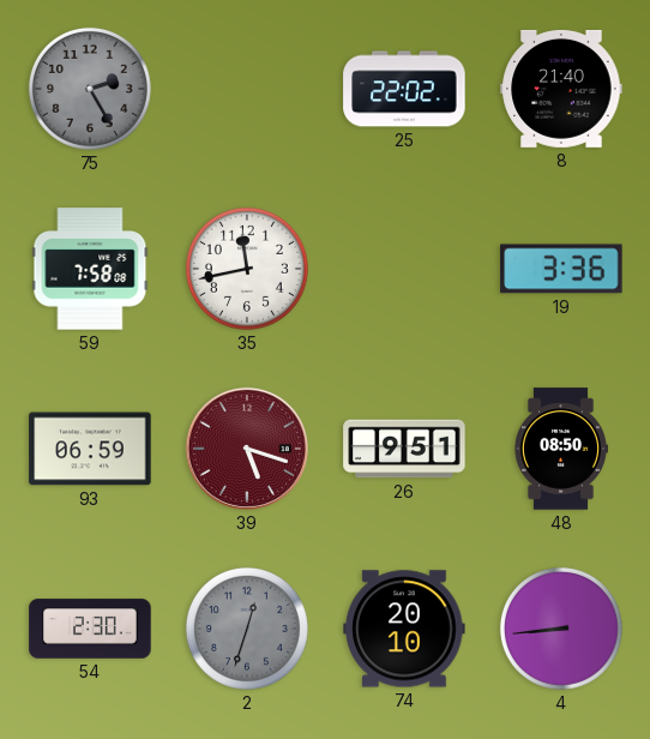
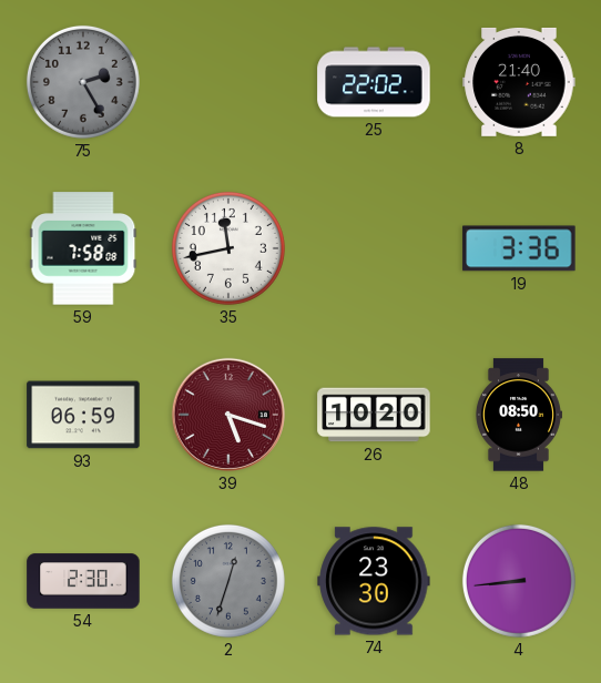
26: 9:51 -> 10:20
74: 20:10 -> 23:30
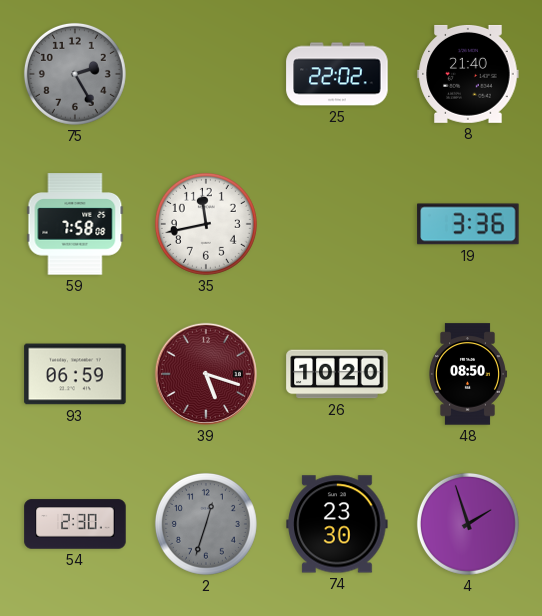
4: 8:44 -> 1:57
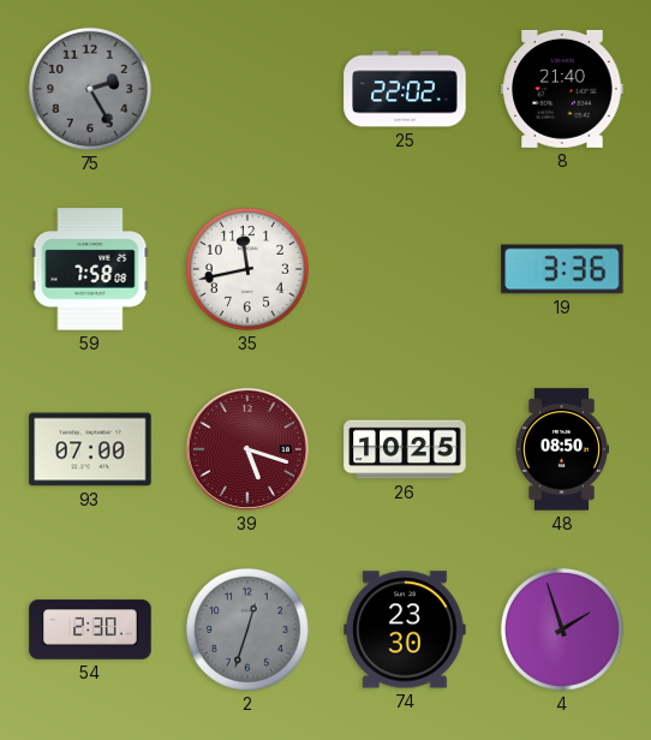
93: 06:59 -> 07:00
26: 10:20 -> 10:25
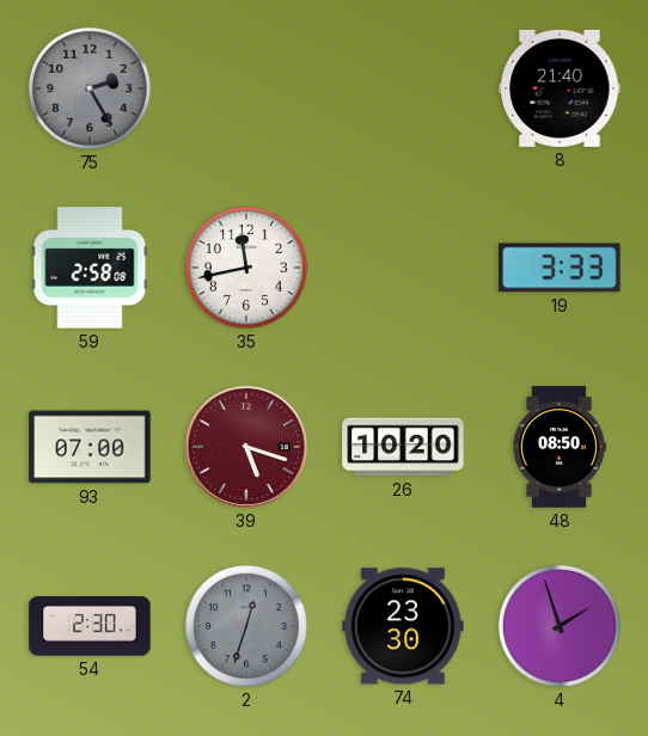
25: 22:02 -> none
59: 7:58 -> 2:58
19: 3:36 -> 3:33
26: 10:25 -> 10:20
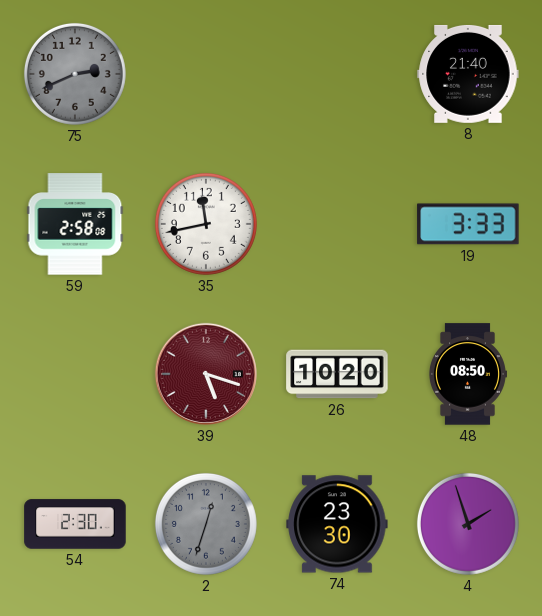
75: 2:25 -> 2:41
93: 07:00 -> none
